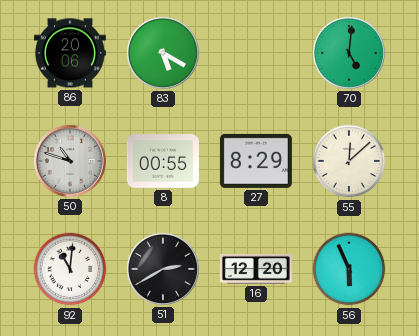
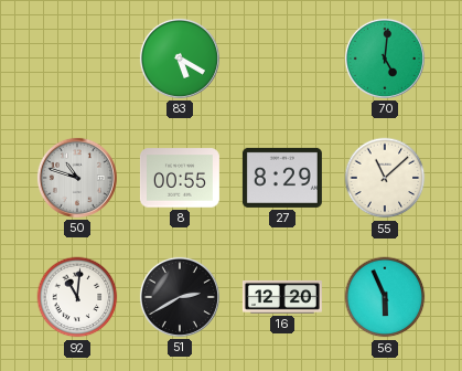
86: 20:06 -> none
55: 12:08 -> 11:08
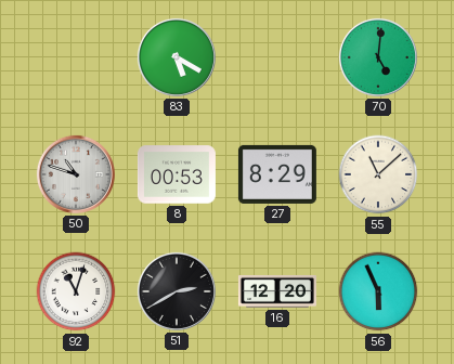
8: 00:55 -> 00:53
92: 11:01 -> 11:03
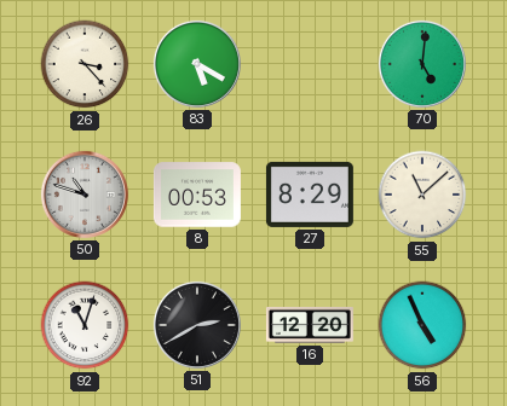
26: none -> 3:23
56: 5:56 -> 4:56
